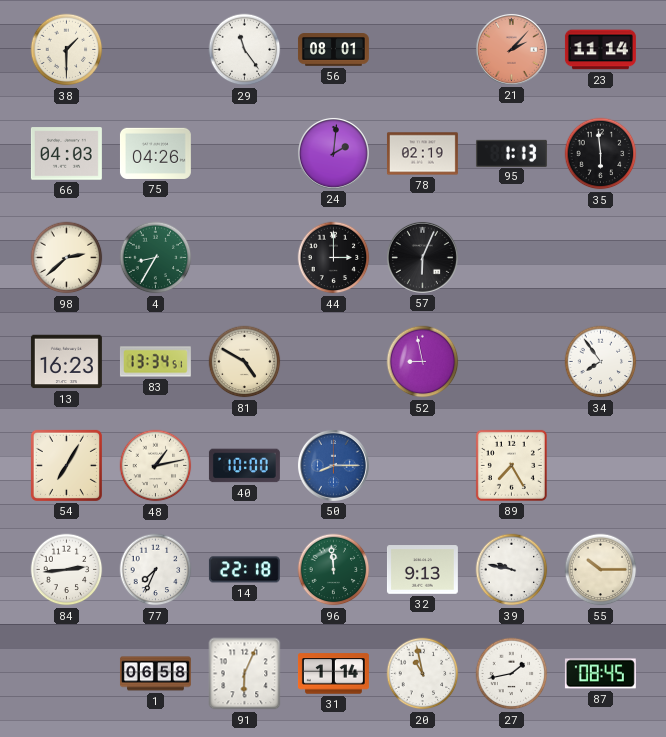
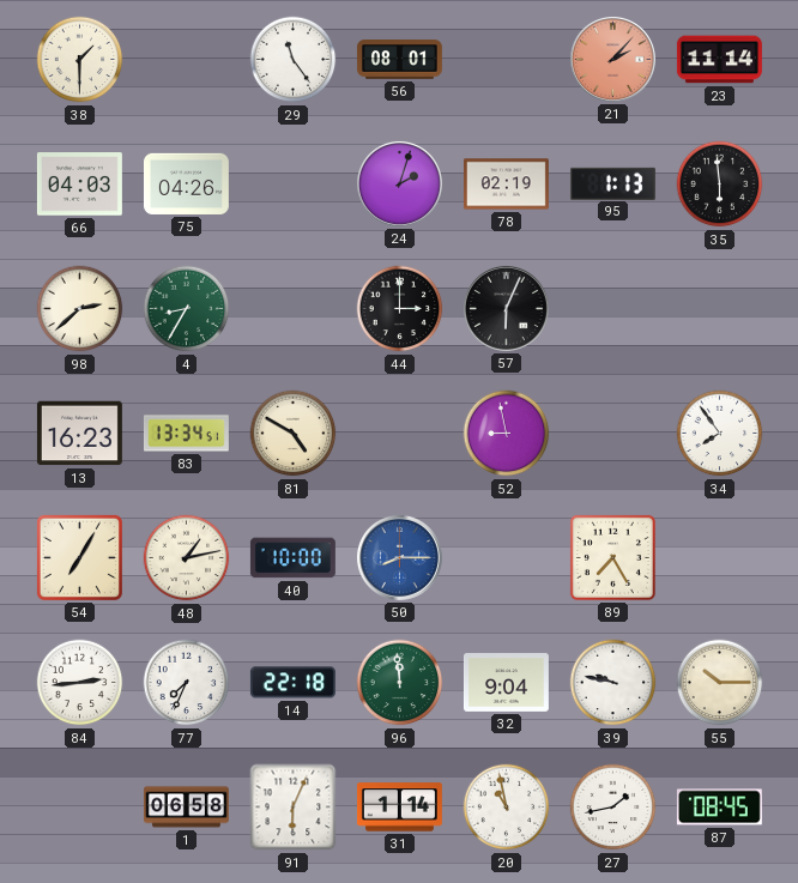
24: 2:01 -> 2:03
32: 9:13 -> 9:04
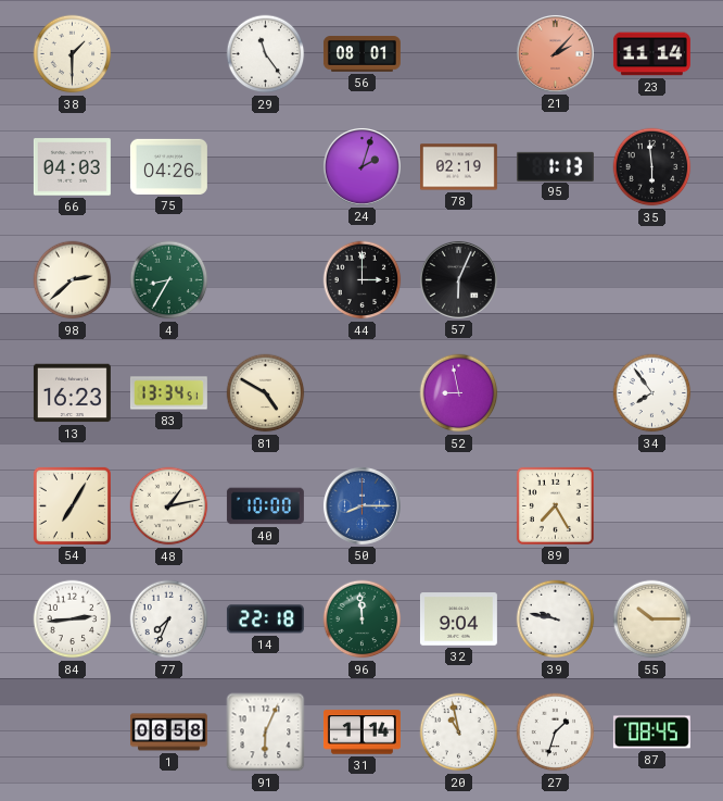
27: 1:43 -> 1:33
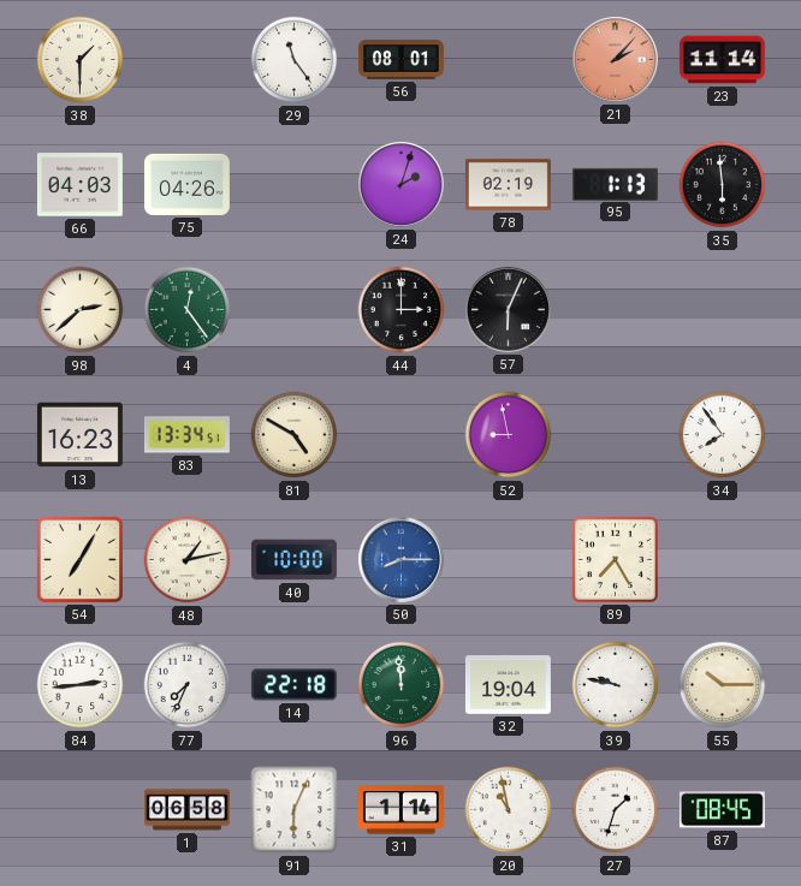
4: 8:35 -> 12:24
32: 9:04 -> 19:04
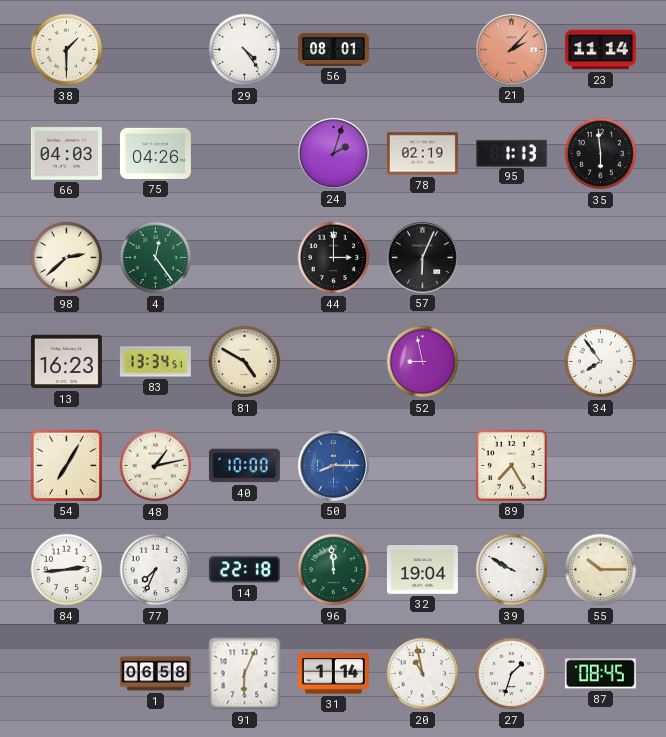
29: 11:24 -> 4:24
39: 9:47 -> 9:50
